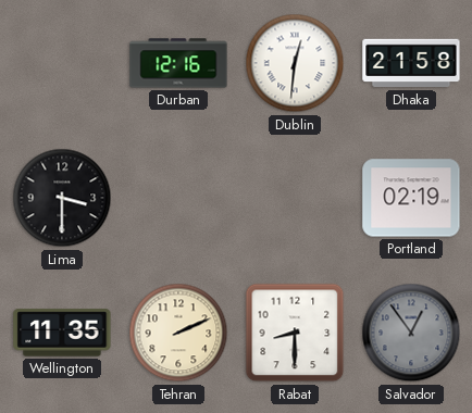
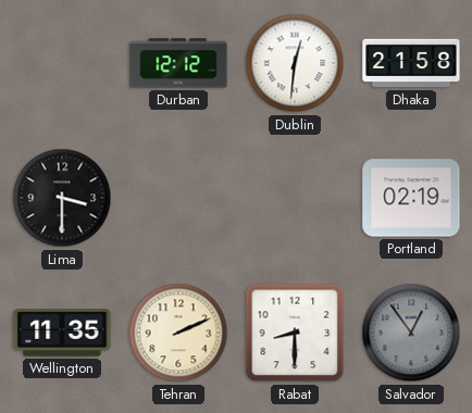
Durban: 12:16 -> 12:12
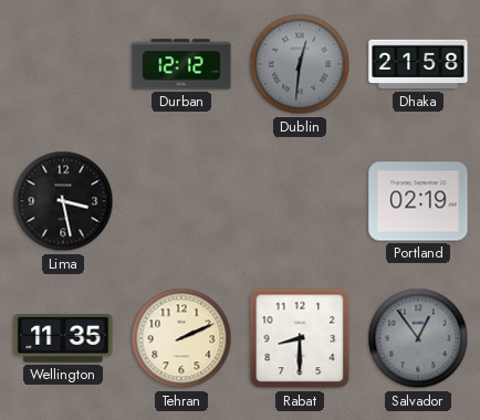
Dublin dial: white -> grey
Lima: 3:30 -> 3:28
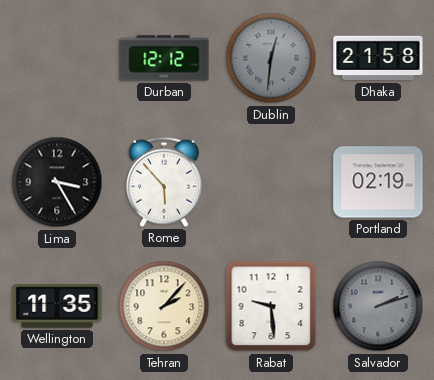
Lima: 3:28 -> 3:25
Rome: none -> 5:53
Tehran: 2:11 -> 2:07
Rabat: 8:30 -> 9:29
Salvador: 12:54 -> 2:12
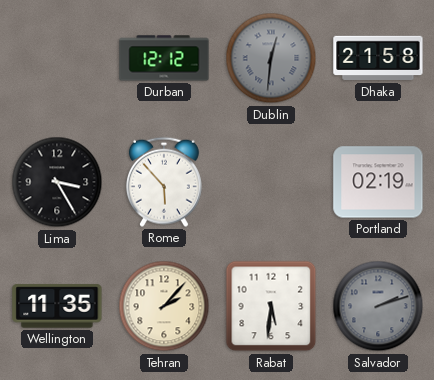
Rabat: 9:29 -> 5:31
